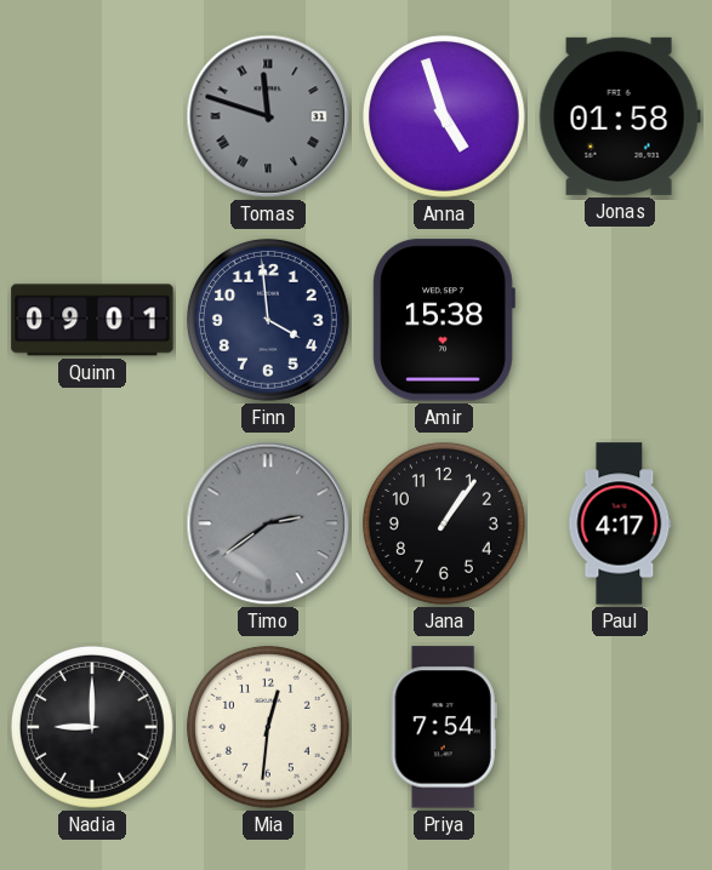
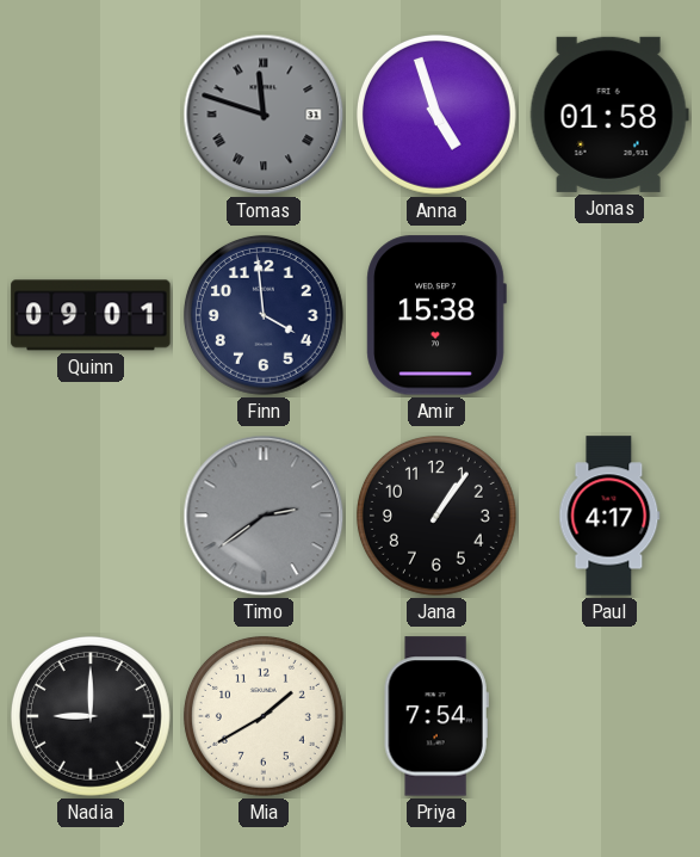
Mia: 12:31 -> 1:40
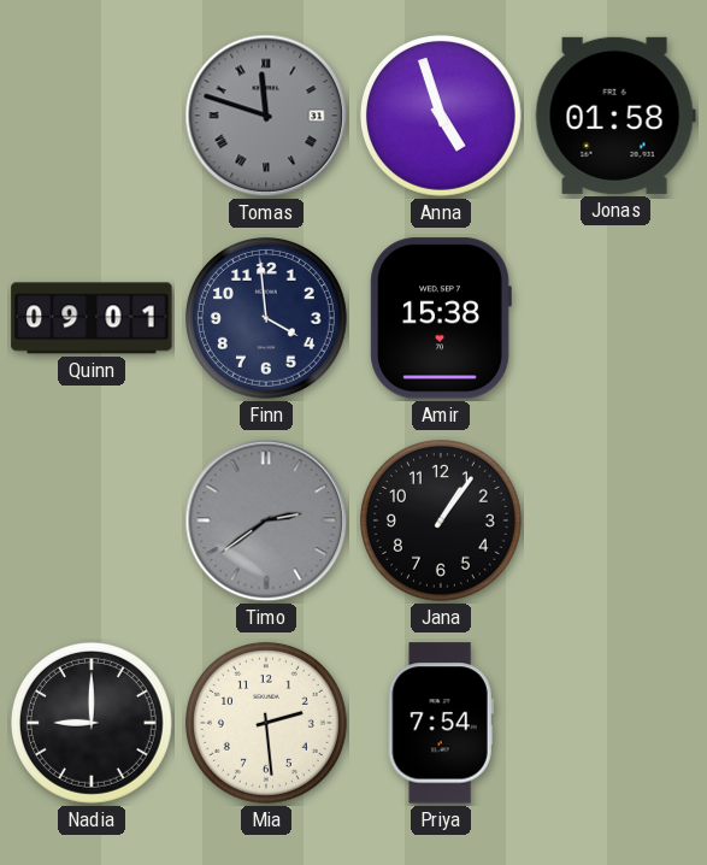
Paul: 4:17 -> none
Mia: 1:40 -> 2:29
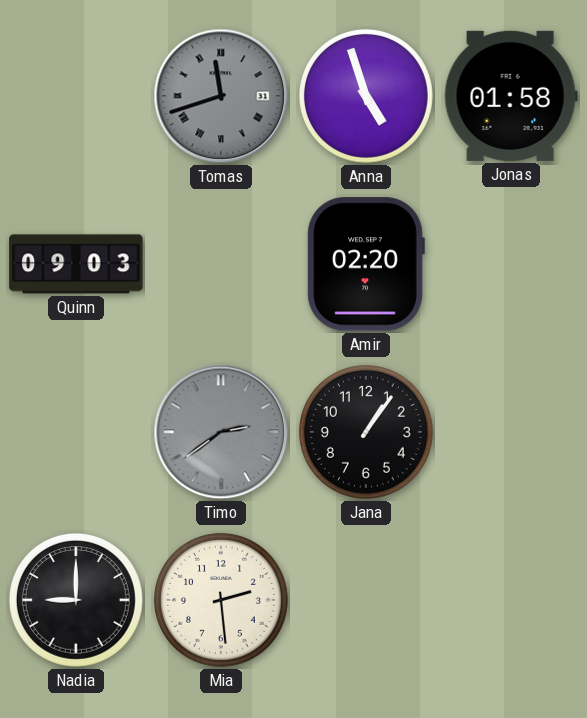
Tomas: 11:48 -> 11:42
Quinn: 09:01 -> 09:03
Finn: 3:59 -> none
Amir: 15:38 -> 02:20
Priya: 7:54 -> none
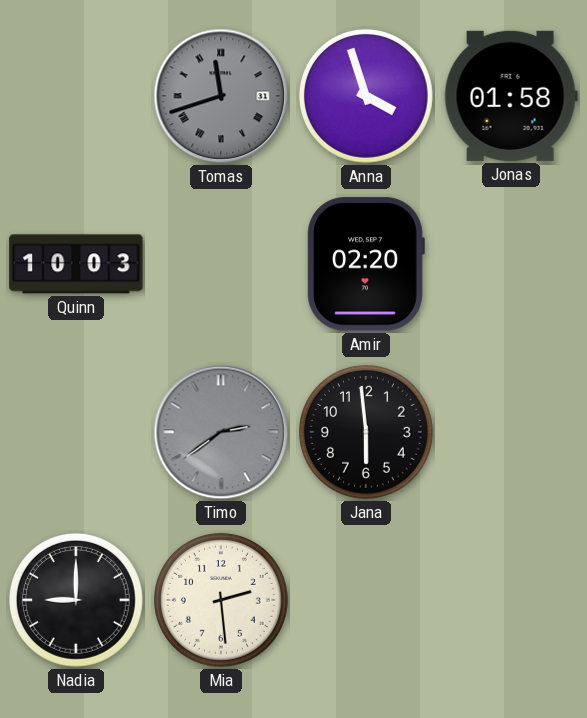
Anna: 4:57 -> 3:57
Quinn: 09:03 -> 10:03
Jana: 1:06 -> 5:59
